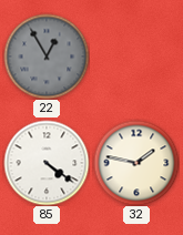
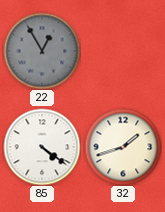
32: 1:47 -> 1:42
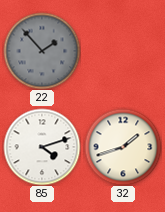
22: 12:55 -> 1:53
85: 4:21 -> 4:12
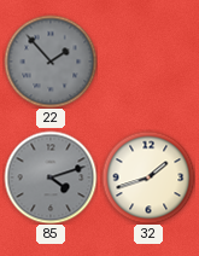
85 dial: white -> grey
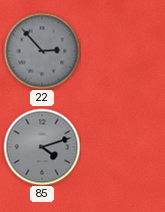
22: 1:53 -> 2:53
32: 1:42 -> none
